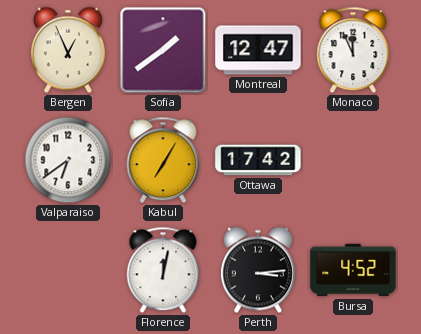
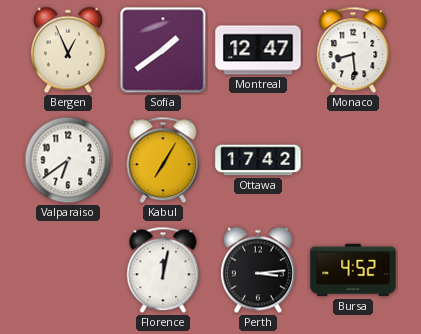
Monaco: 11:56 -> 8:29
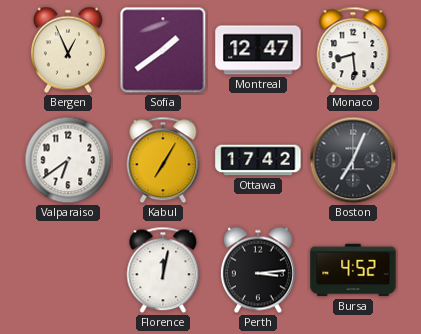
Boston: none -> 7:04
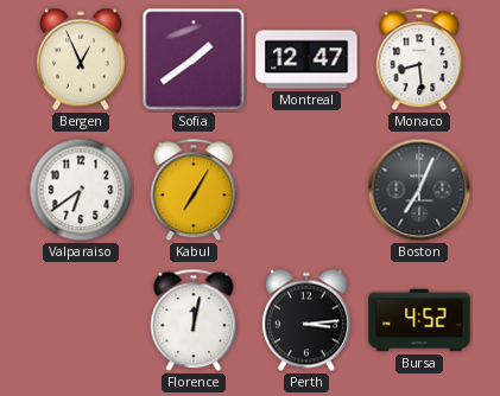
Ottawa: 17:42 -> none
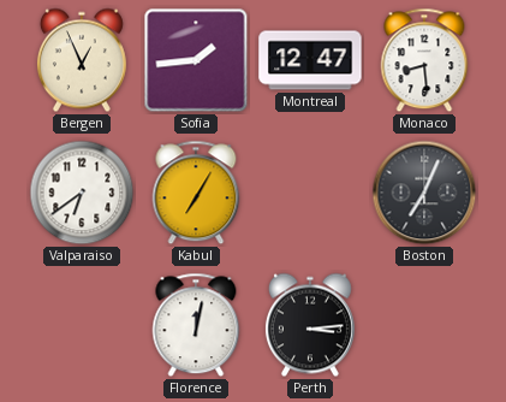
Sofia: 1:39 -> 1:44
Bursa: 4:52 -> none
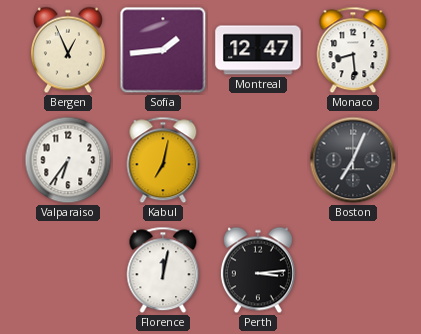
Valparaiso: 6:39 -> 6:36
Kabul: 7:05 -> 7:02
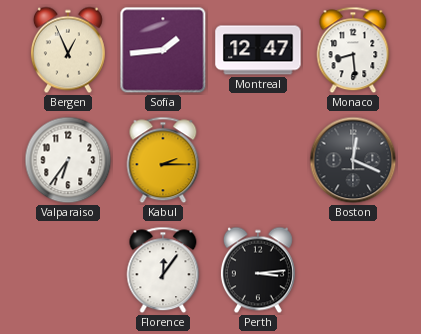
Kabul: 7:02 -> 2:15
Boston: 7:04 -> 12:19
Florence: 12:02 -> 12:06
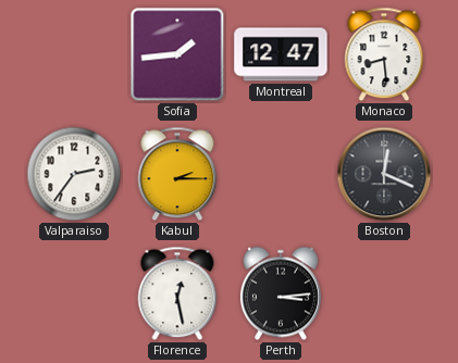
Bergen: 12:56 -> none
Valparaiso: 6:36 -> 2:36
Florence: 12:06 -> 12:28
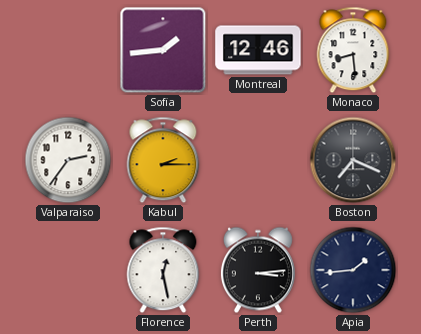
Montreal: 12:47 -> 12:46
Boston: 12:19 -> 7:19
Apia: none -> 1:44
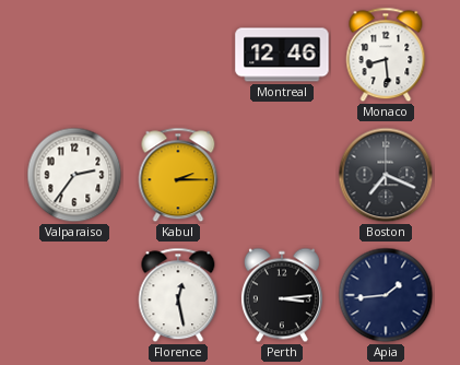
Sofia: 1:44 -> none
